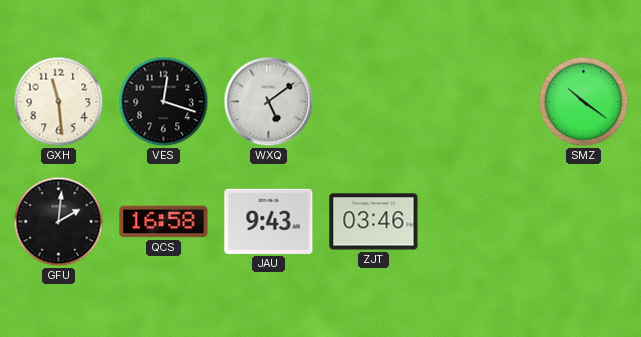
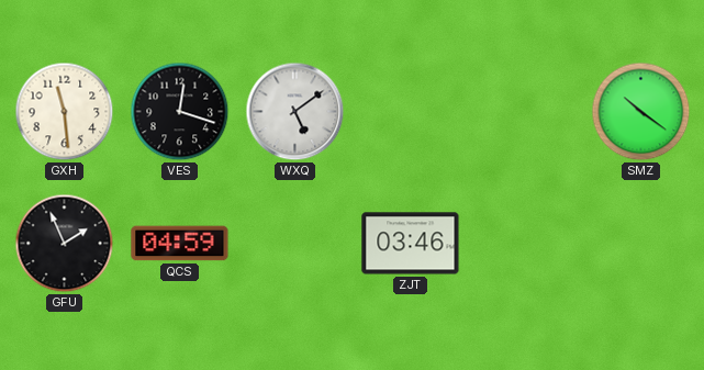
GFU: 2:01 -> 1:56
QCS: 16:58 -> 04:59
JAU: 9:43 -> none
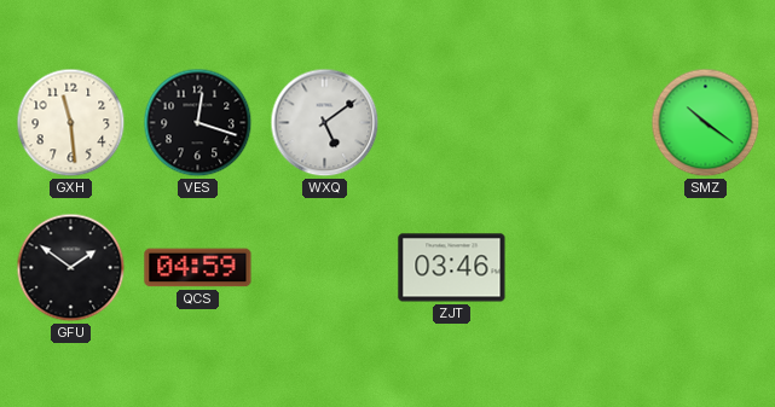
GFU: 1:56 -> 1:51
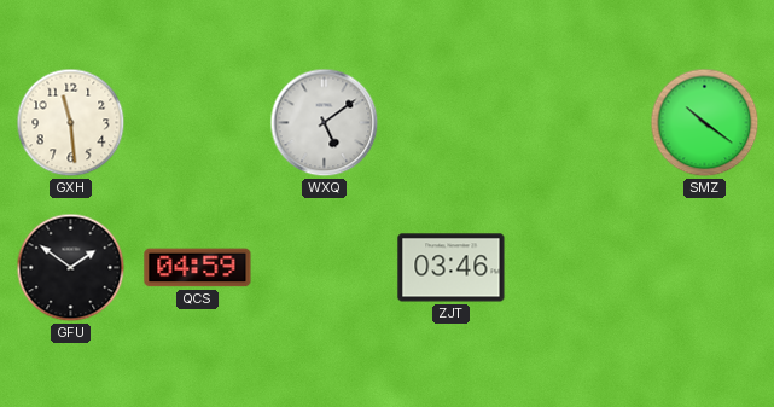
VES: 12:18 -> none
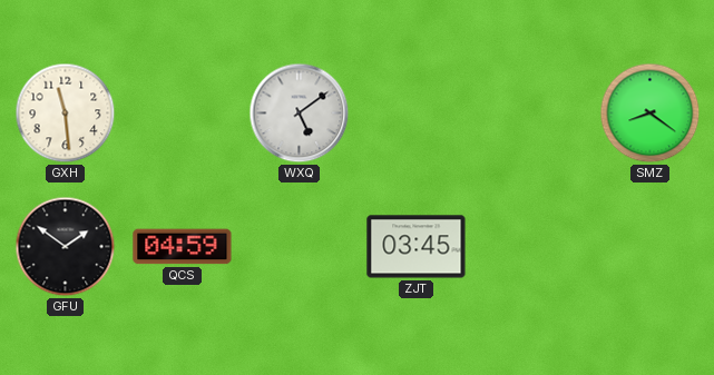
SMZ: 10:21 -> 8:21
ZJT: 03:46 -> 03:45
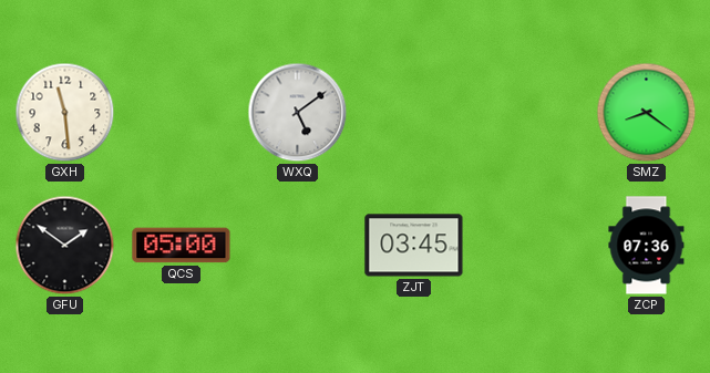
QCS: 04:59 -> 05:00
ZCP: none -> 07:36
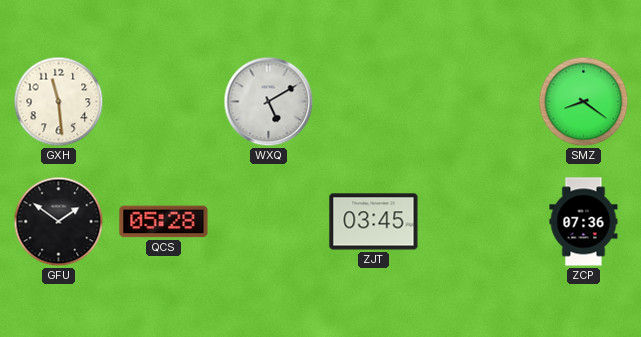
WXQ: 5:09 -> 5:10
QCS: 05:00 -> 05:28
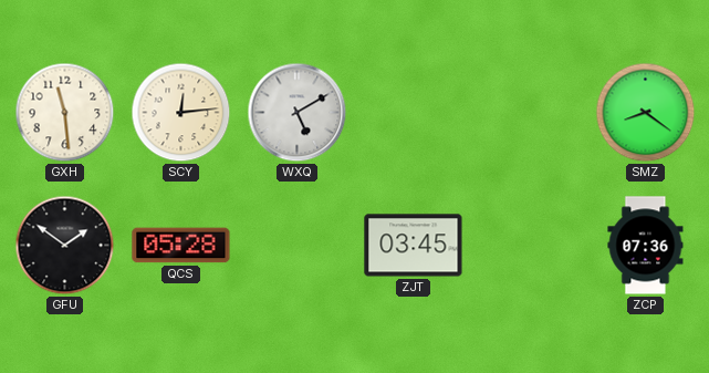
SCY: none -> 12:14
